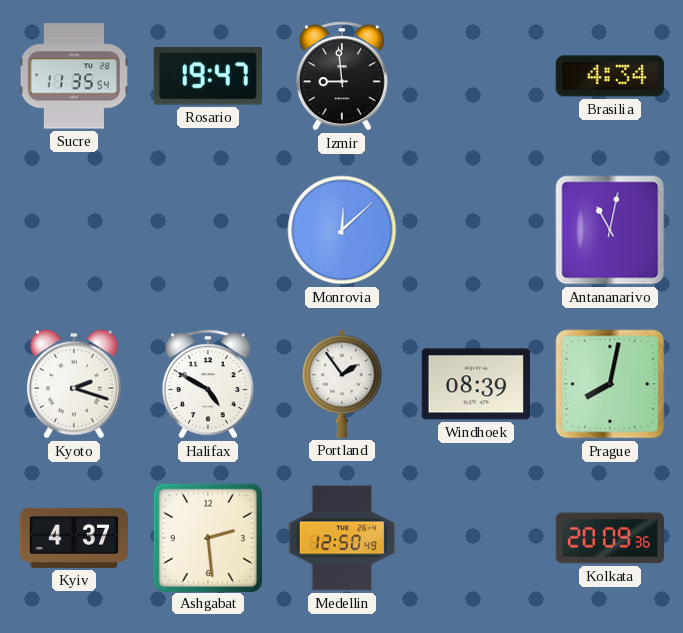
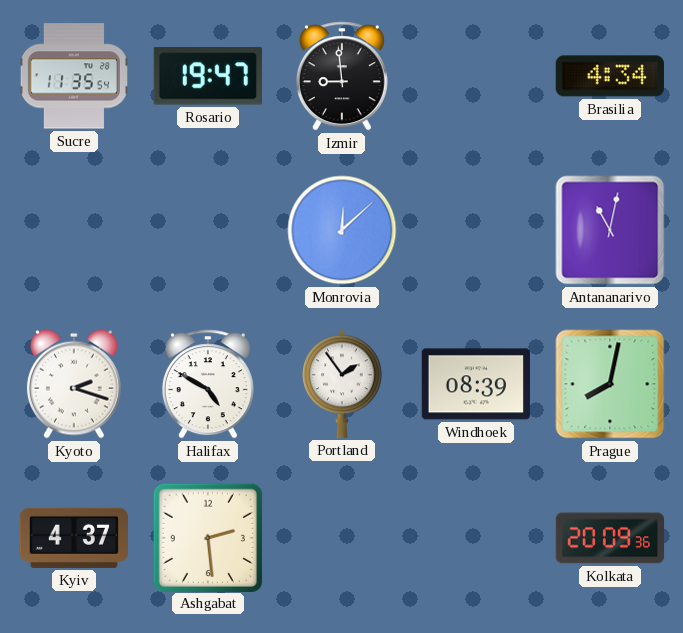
Medellin: 12:50 -> none
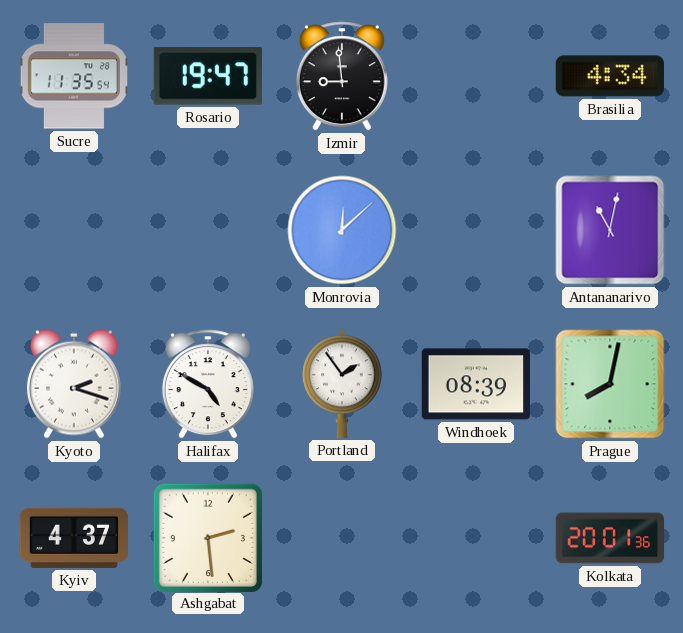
Kolkata: 20:09 -> 20:01
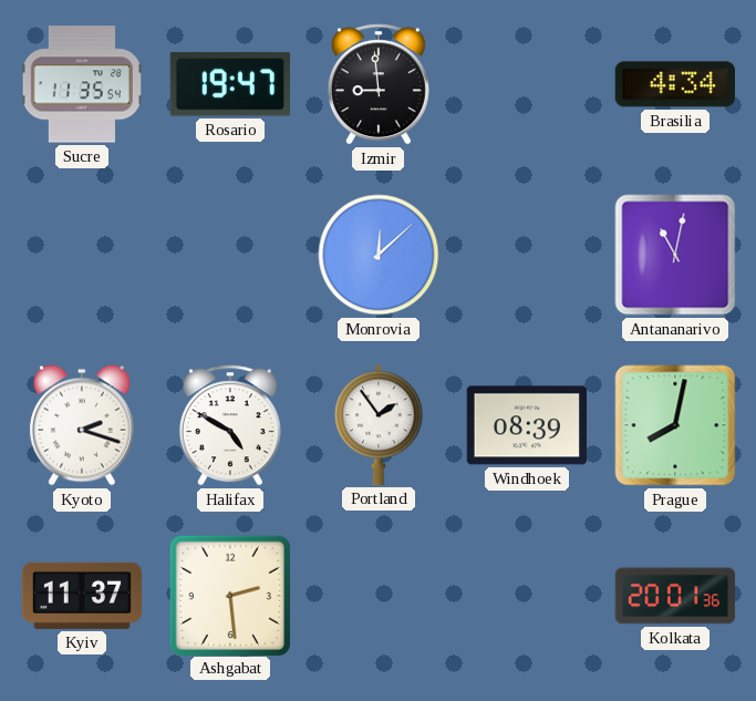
Kyiv: 4:37 -> 11:37
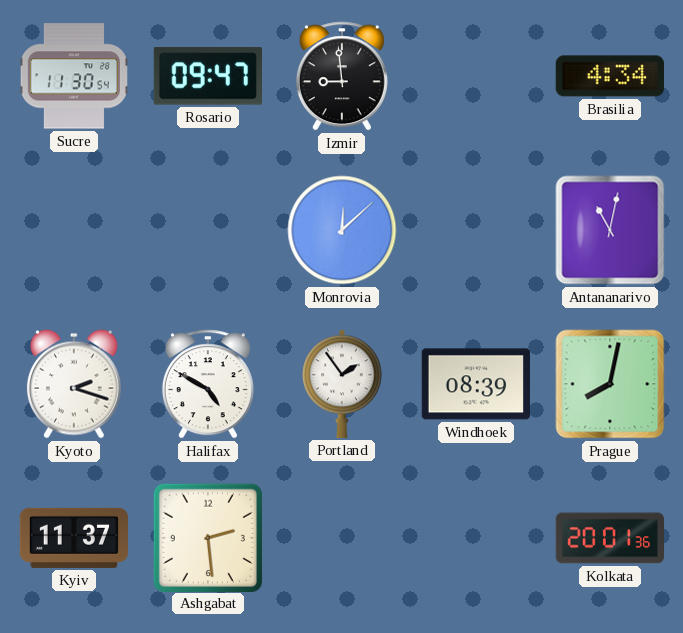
Sucre: 11:35 -> 11:30
Rosario: 19:47 -> 09:47
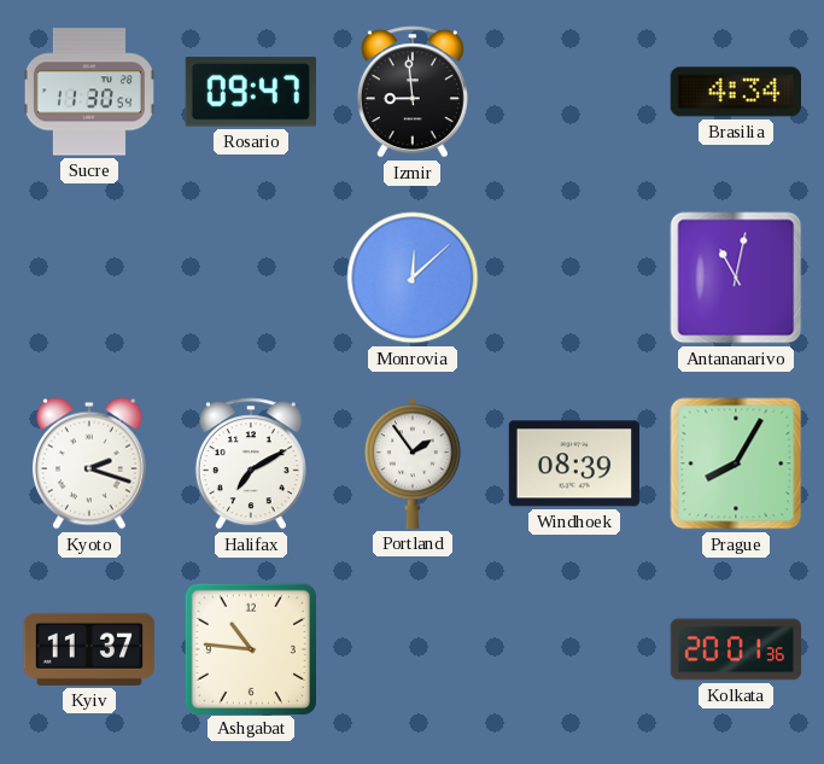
Halifax: 4:50 -> 7:10
Prague: 8:02 -> 8:05
Ashgabat: 2:29 -> 10:46
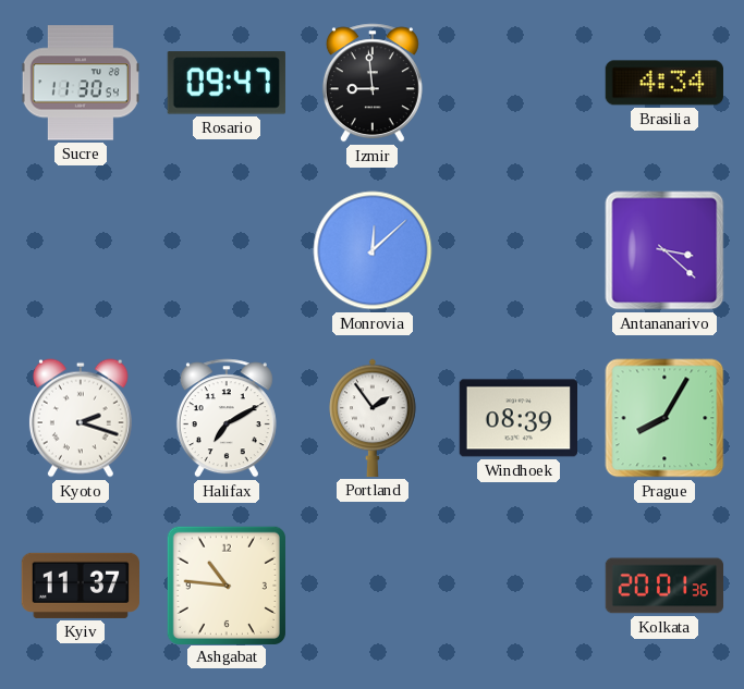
Antananarivo: 11:02 -> 3:22
